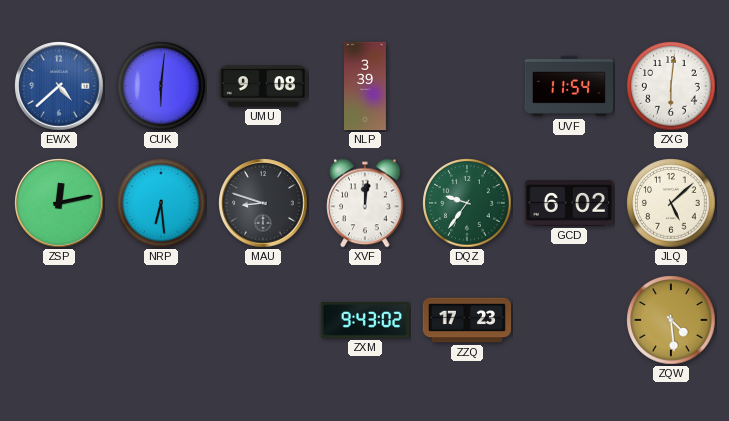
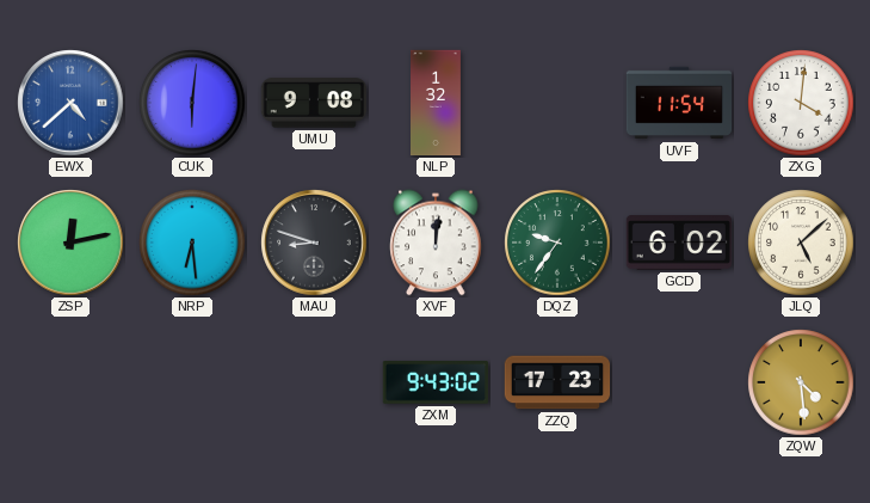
NLP: 3:39 -> 1:32
ZXG: 6:01 -> 4:01
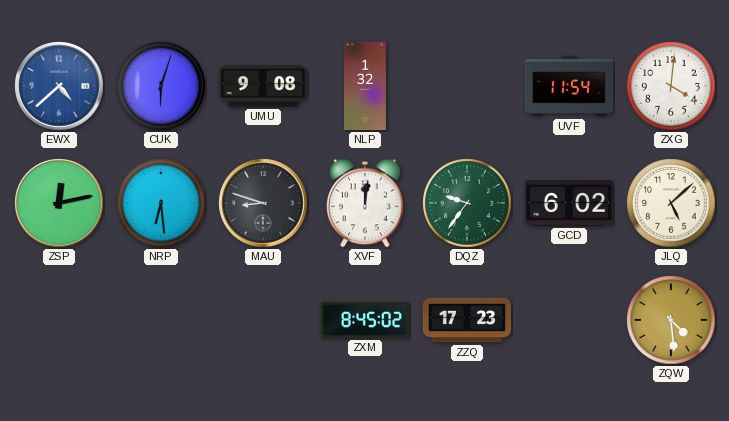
CUK: 6:01 -> 6:03
ZXM: 9:43 -> 8:45
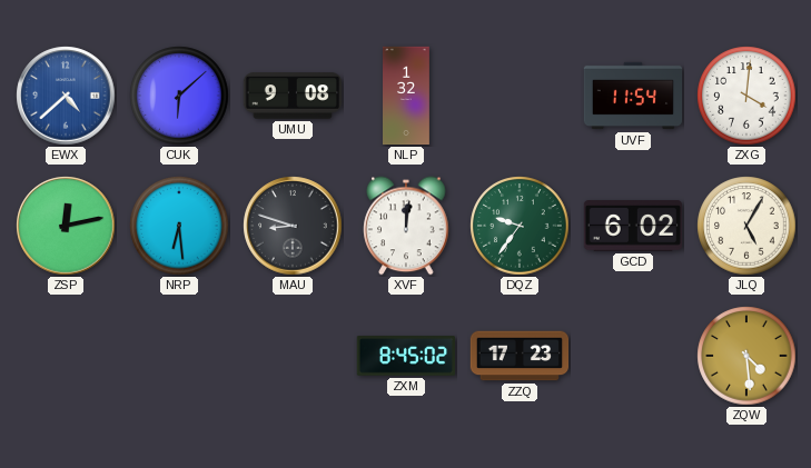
CUK: 6:03 -> 6:08
JLQ: 5:08 -> 5:05
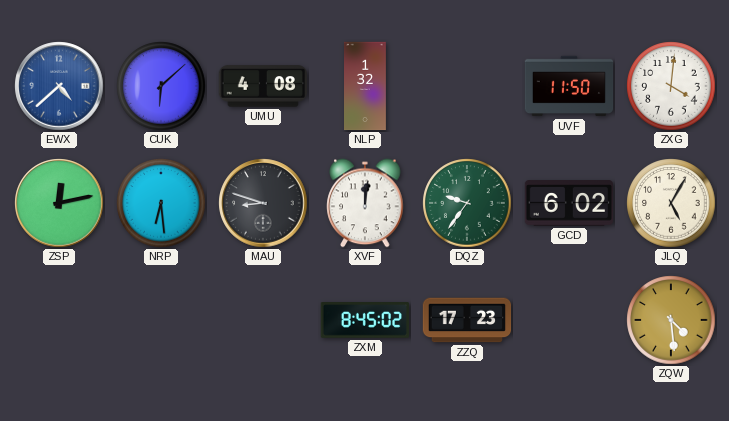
UMU: 9:08 -> 4:08
UVF: 11:54 -> 11:50
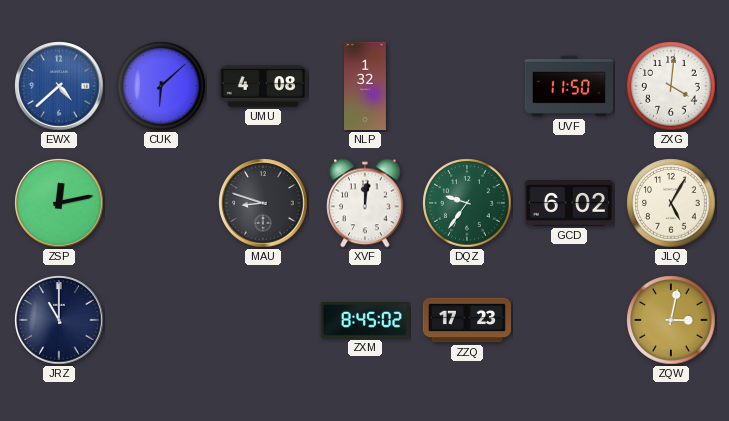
NRP: 6:29 -> none
JRZ: none -> 11:00
ZQW: 4:29 -> 3:02
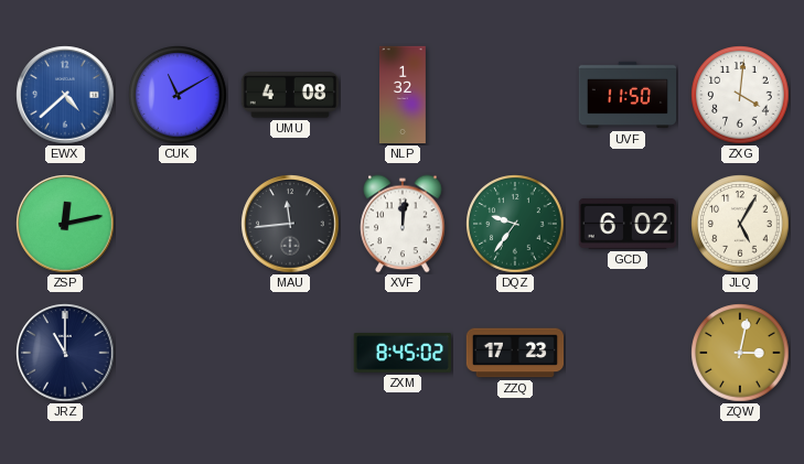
CUK: 6:08 -> 11:10
MAU: 8:48 -> 11:44
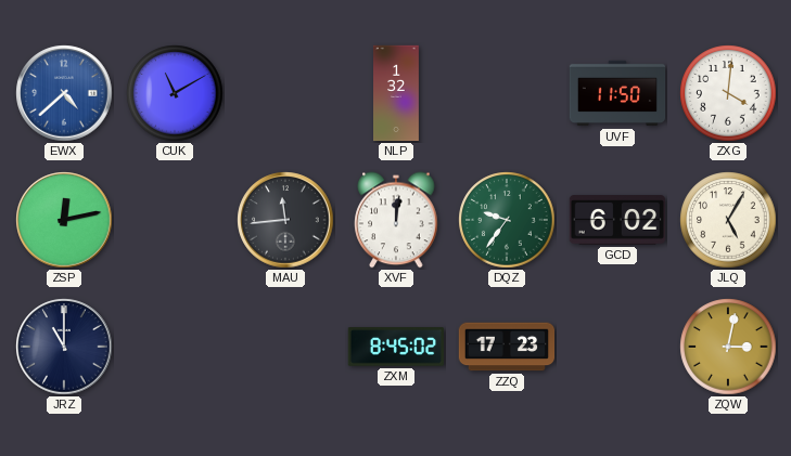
UMU: 4:08 -> none
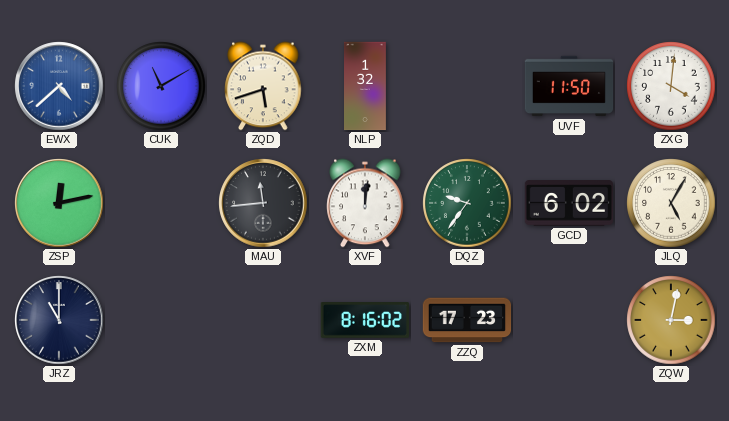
ZQD: none -> 5:42
ZXM: 8:45 -> 8:16
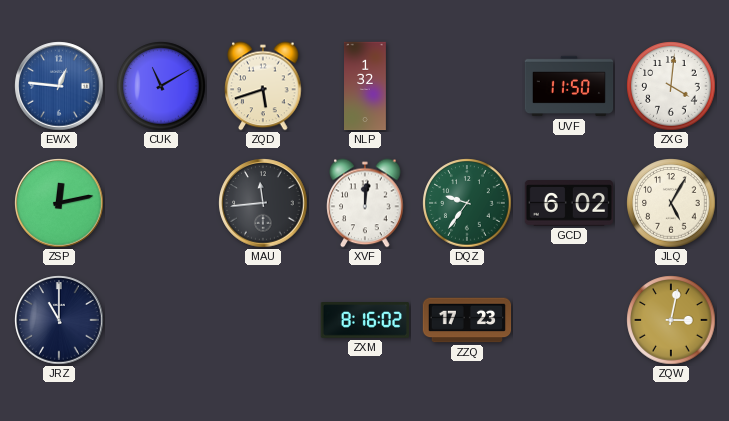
EWX: 4:38 -> 12:46
